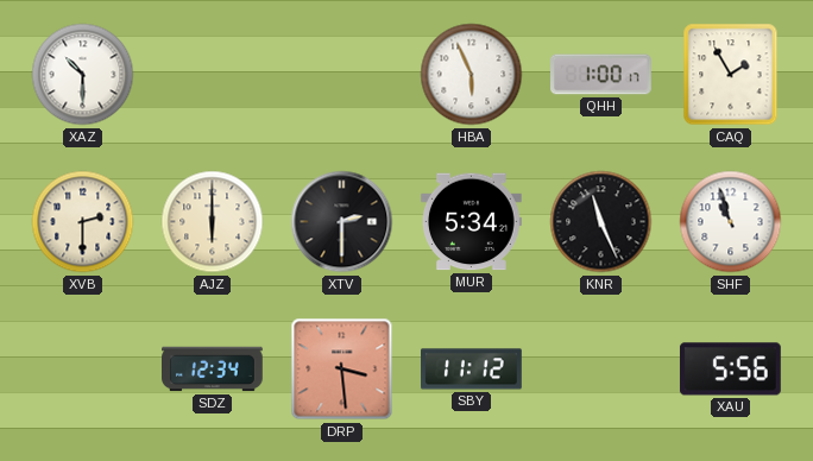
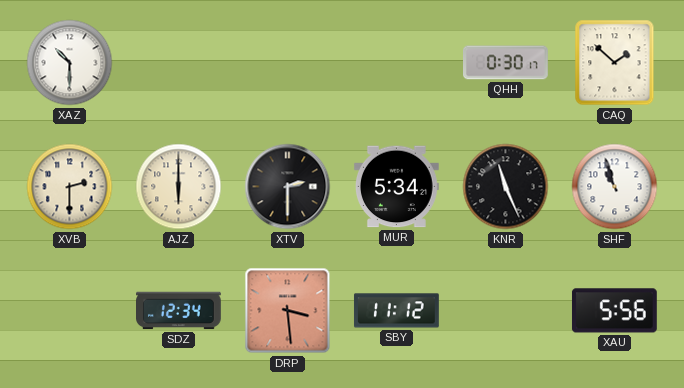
HBA: 5:56 -> none
QHH: 1:00 -> 0:30
CAQ: 1:55 -> 1:52
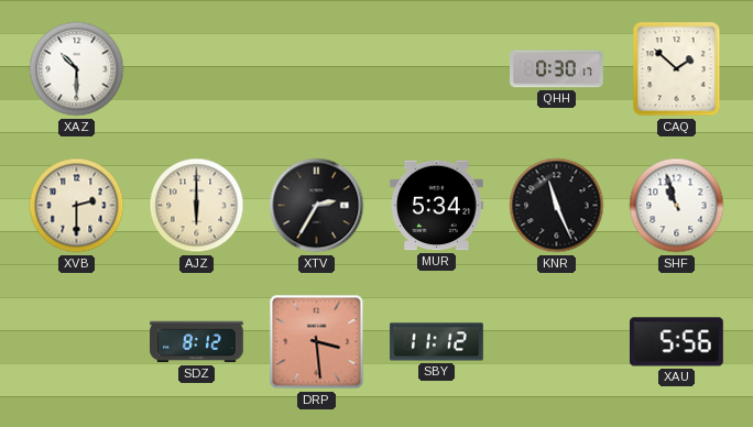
XTV: 2:30 -> 2:35
SDZ: 12:34 -> 8:12
